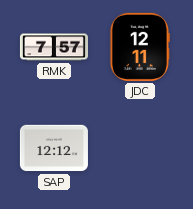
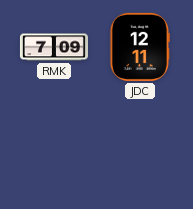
RMK: 7:57 -> 7:09
SAP: 12:12 -> none
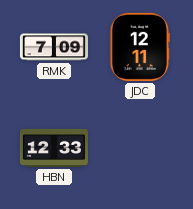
HBN: none -> 12:33
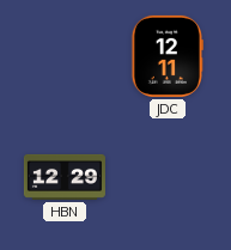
RMK: 7:09 -> none
HBN: 12:33 -> 12:29
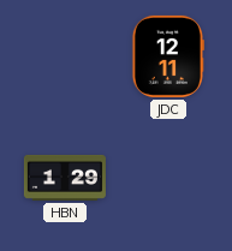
HBN: 12:29 -> 1:29
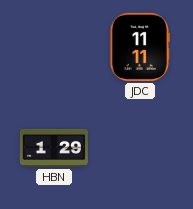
JDC: 12:11 -> 11:11
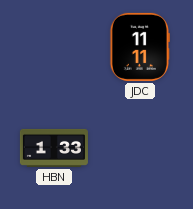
HBN: 1:29 -> 1:33
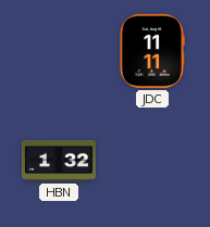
HBN: 1:33 -> 1:32
